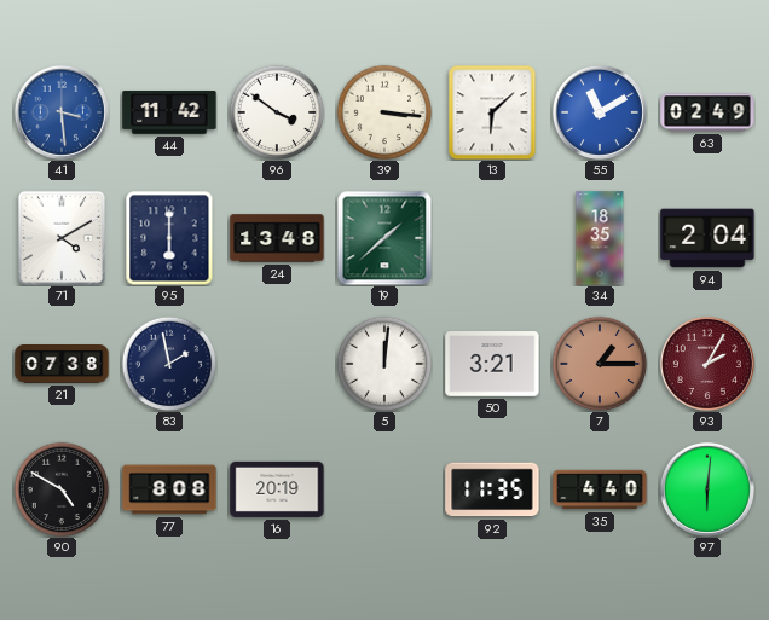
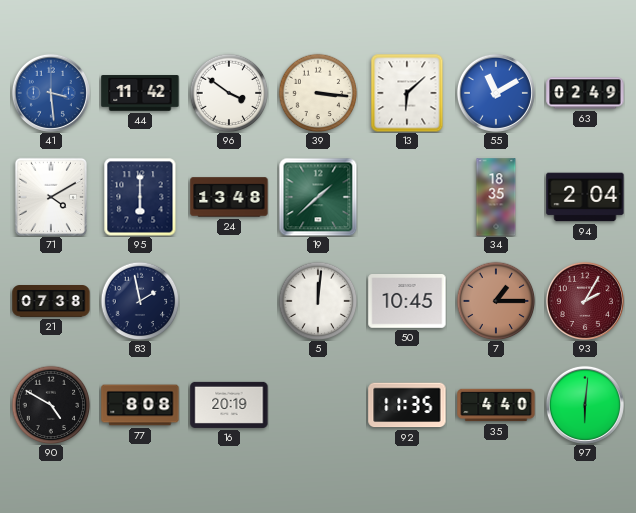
50: 3:21 -> 10:45
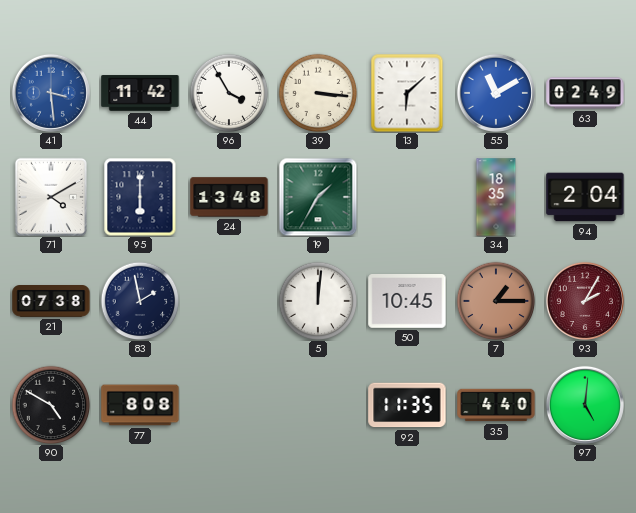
96: 3:51 -> 3:55
19: 1:38 -> 1:35
16: 20:19 -> none
97: 6:01 -> 5:01
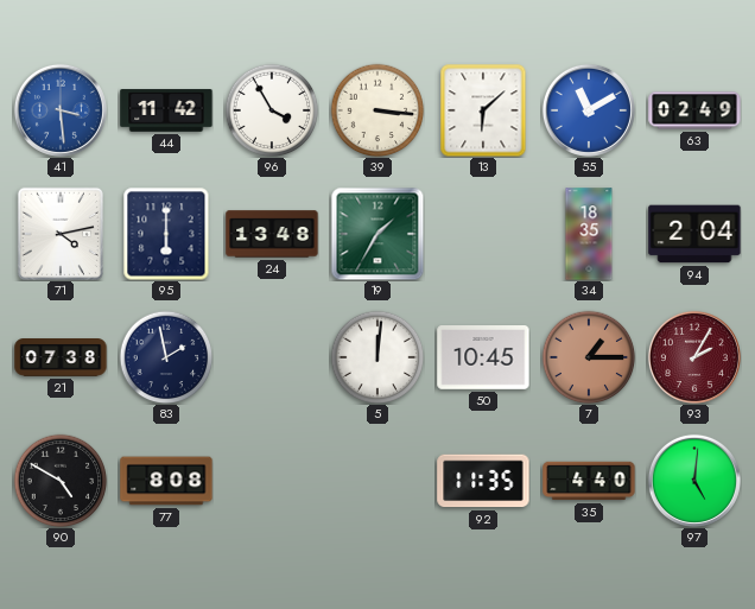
71: 4:10 -> 4:13
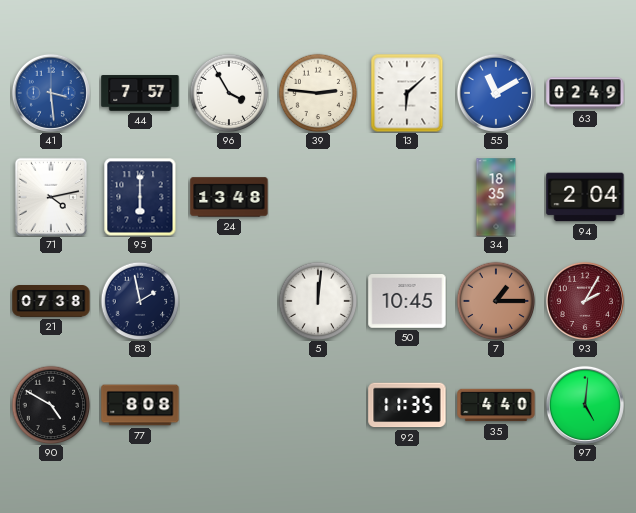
44: 11:42 -> 7:57
39: 3:16 -> 2:46
19: 1:35 -> none
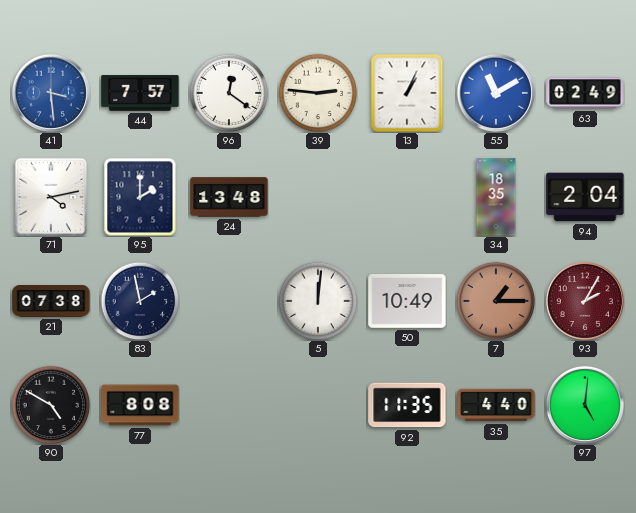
96: 3:55 -> 12:21
13: 6:08 -> 1:04
95: 6:00 -> 2:00
50: 10:45 -> 10:49
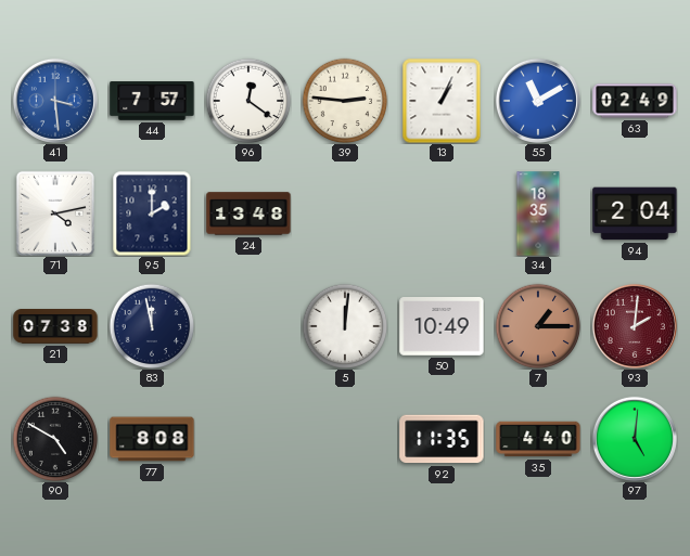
83: 1:58 -> 11:58
93: 2:05 -> 2:01
